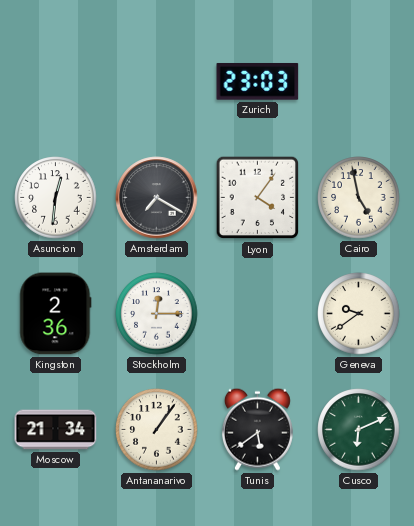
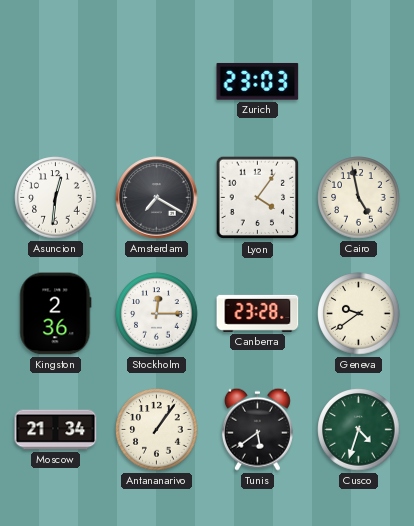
Canberra: none -> 23:28
Cusco: 6:11 -> 4:33
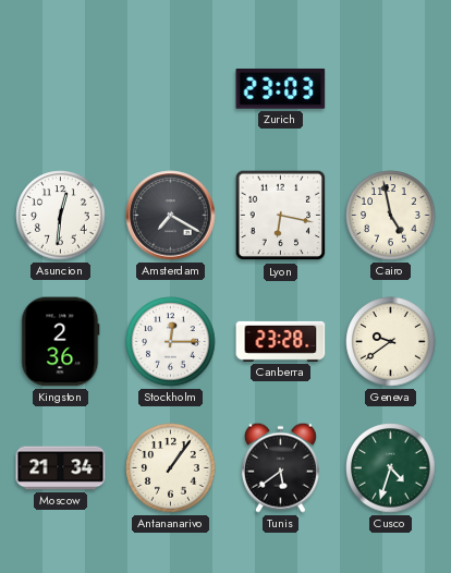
Lyon: 4:06 -> 6:17
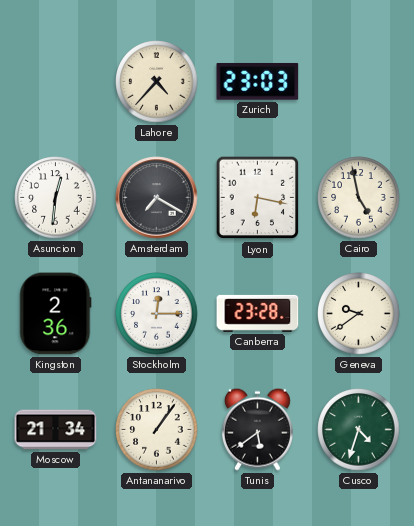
Lahore: none -> 4:37
